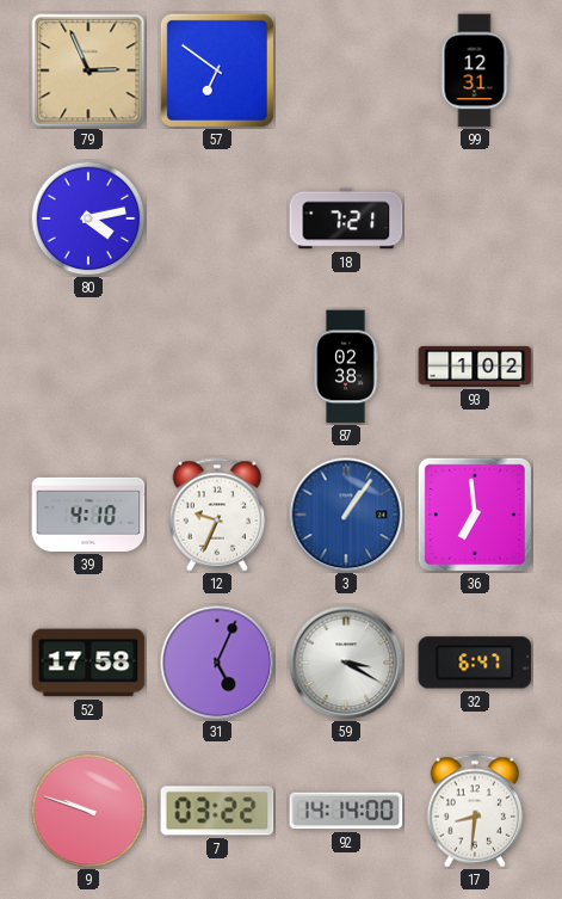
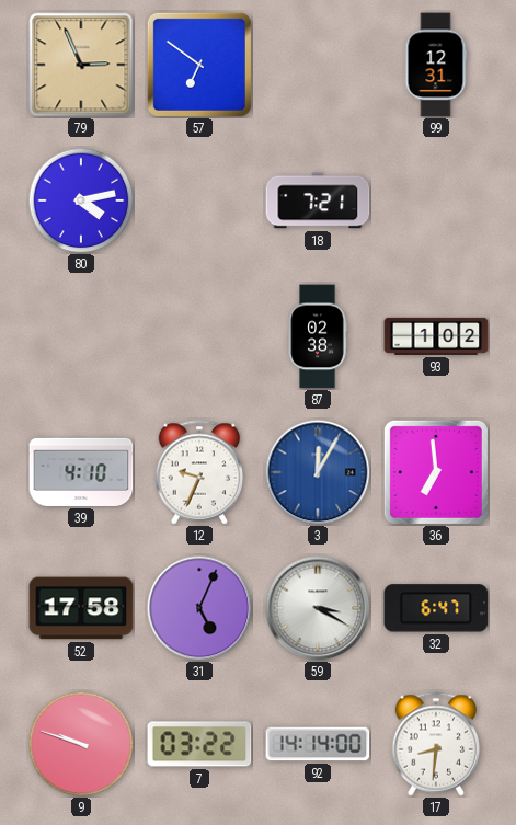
3: 1:06 -> 12:05
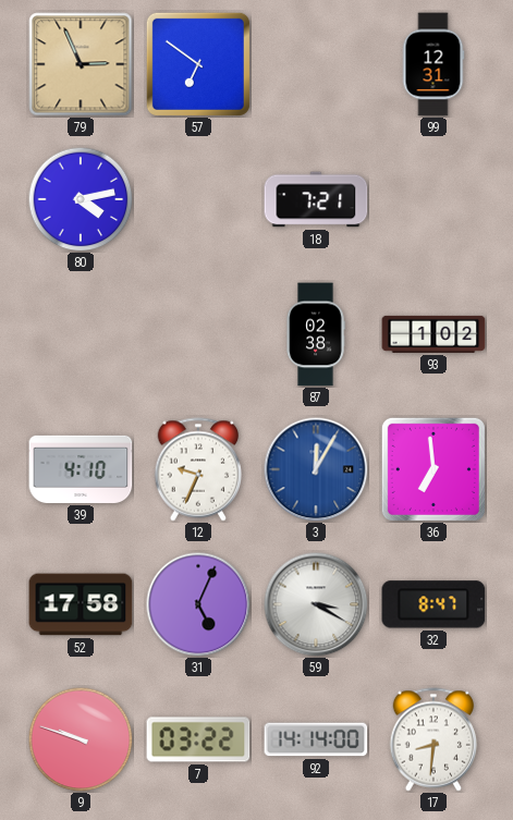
32: 6:47 -> 8:47
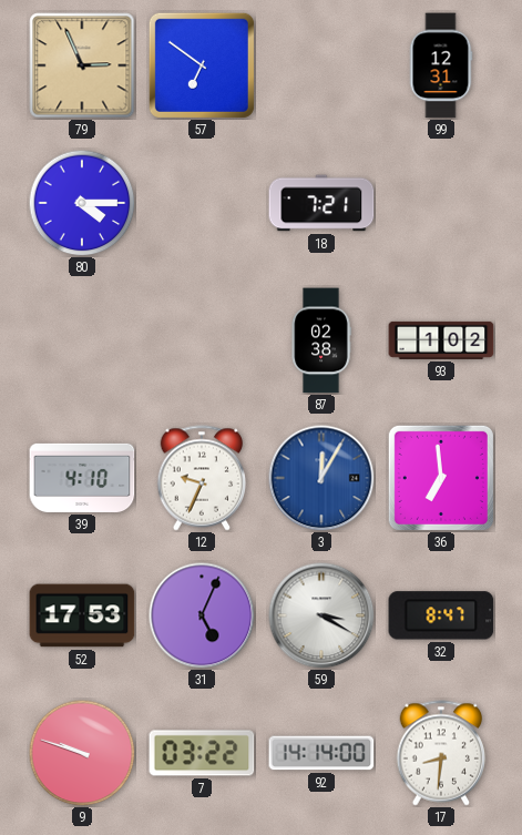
80: 4:13 -> 4:15
52: 17:58 -> 17:53
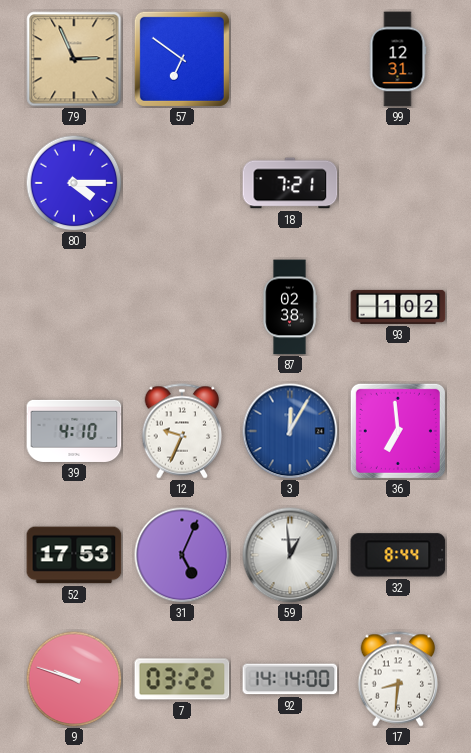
59: 3:20 -> 12:59
32: 8:47 -> 8:44
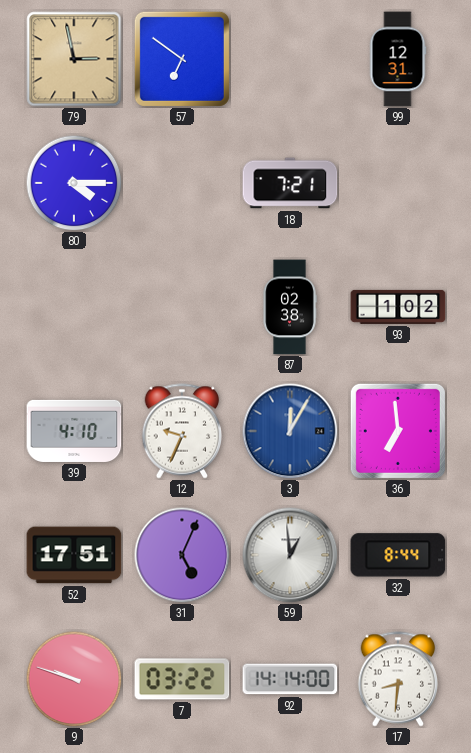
79: 2:56 -> 2:58
52: 17:53 -> 17:51
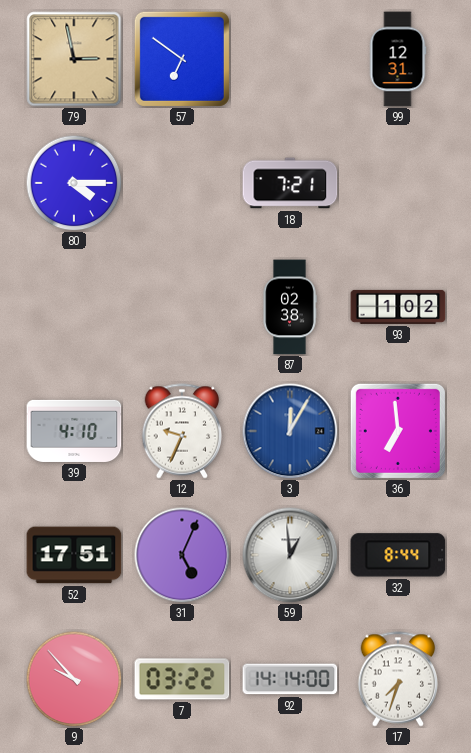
9: 9:48 -> 9:53
17: 8:31 -> 7:33
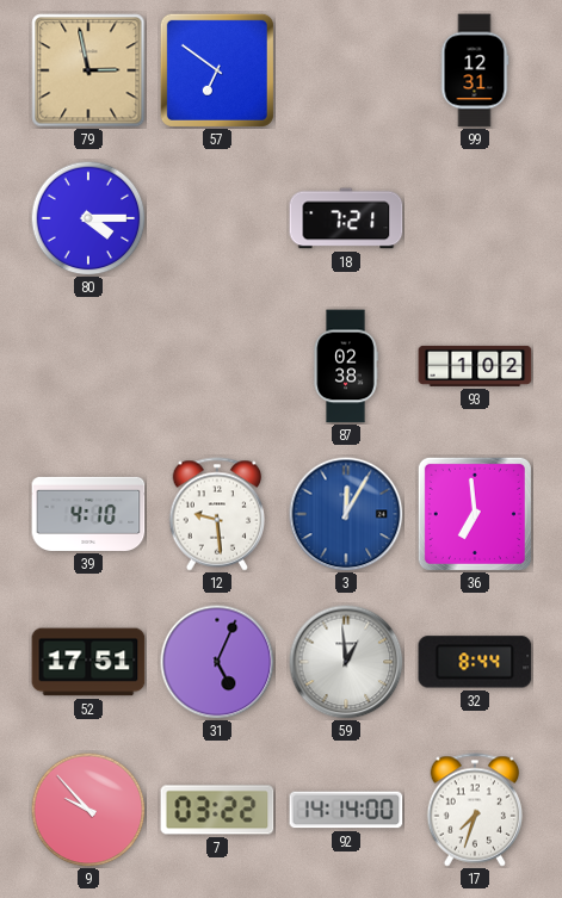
12: 9:34 -> 9:29
